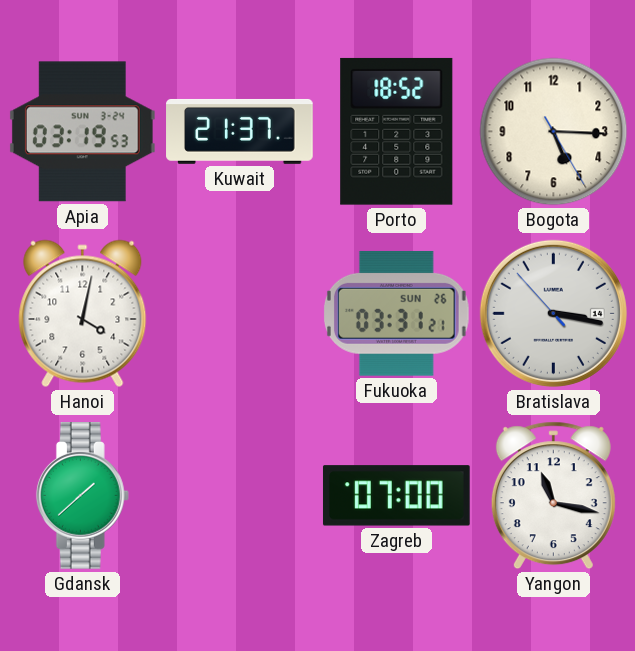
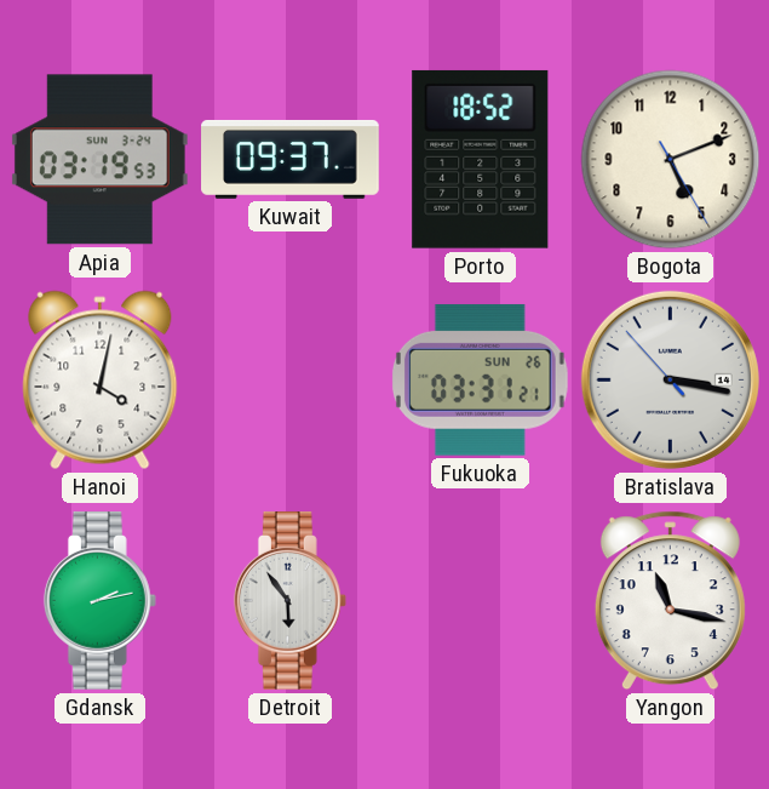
Kuwait: 21:37 -> 09:37
Bogota: 5:15 -> 5:11
Gdansk: 1:38 -> 2:13
Detroit: none -> 5:54
Zagreb: 07:00 -> none
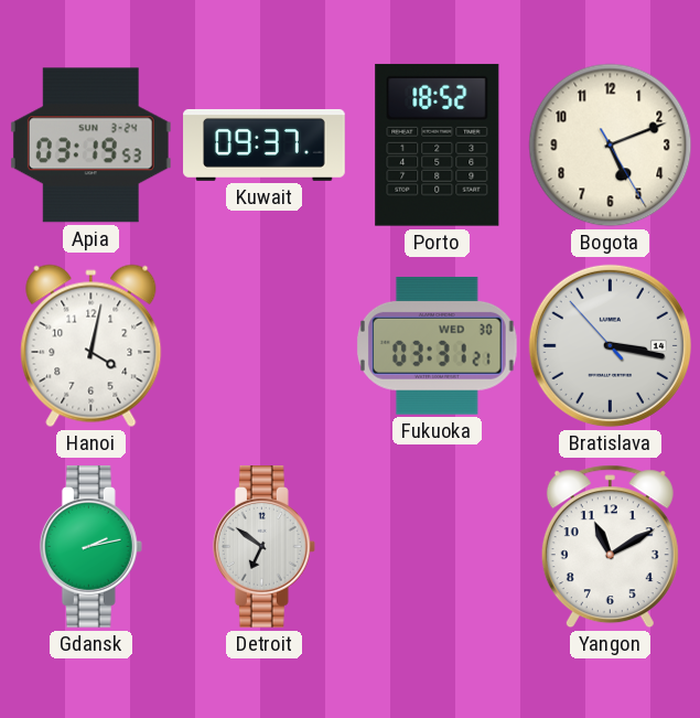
Fukuoka date: SUN 26 -> WED 30
Detroit: 5:54 -> 6:51
Yangon: 11:17 -> 11:10
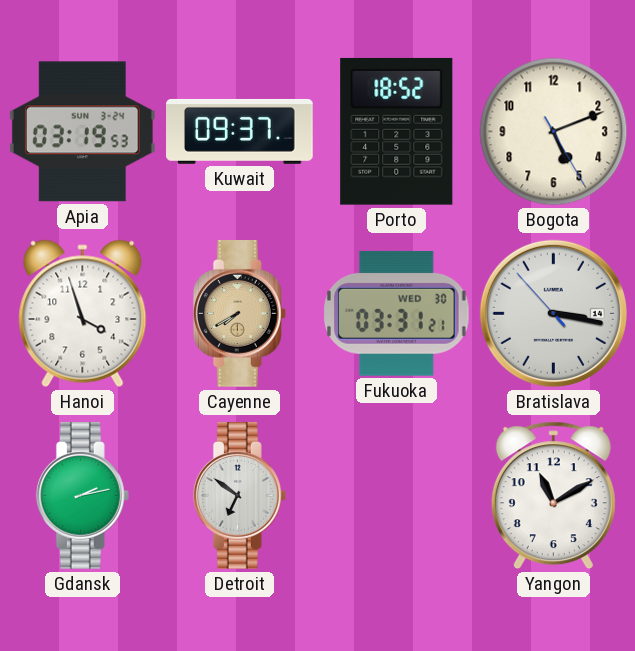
Hanoi: 4:02 -> 3:57
Cayenne: none -> 7:40
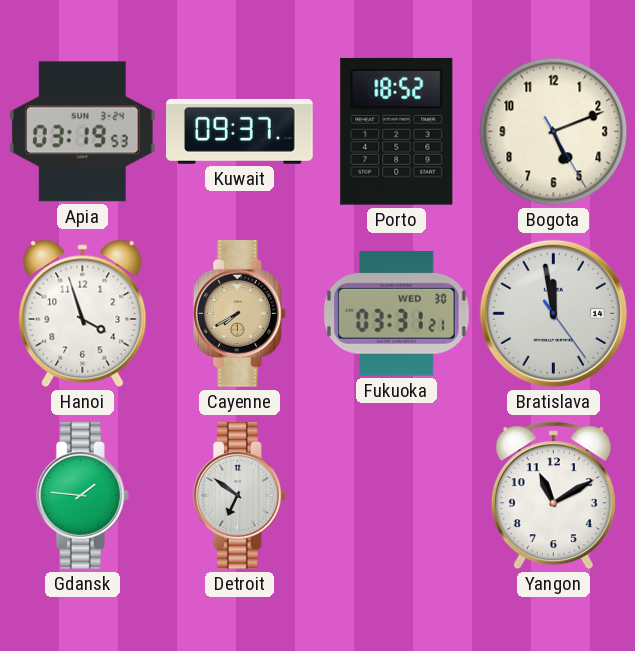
Bratislava: 3:16 -> 11:58
Gdansk: 2:13 -> 1:46
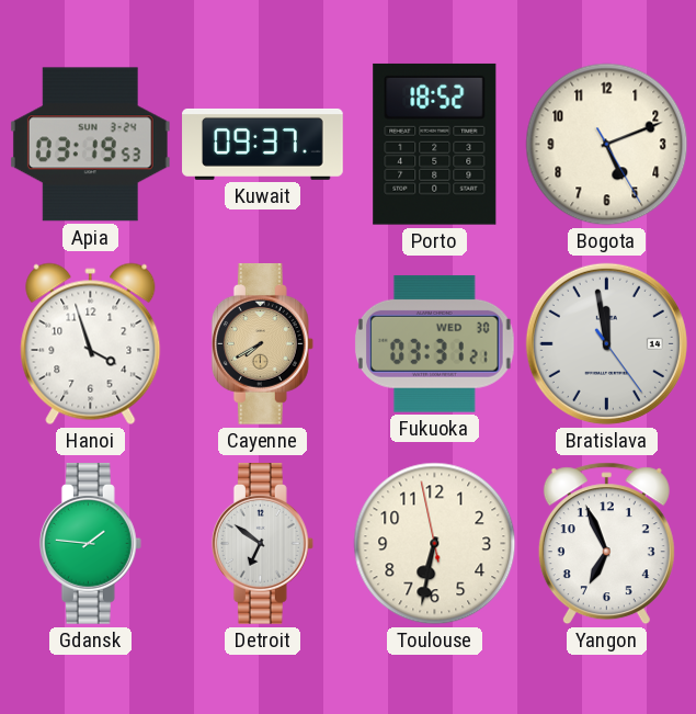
Toulouse: none -> 6:31
Yangon: 11:10 -> 6:56
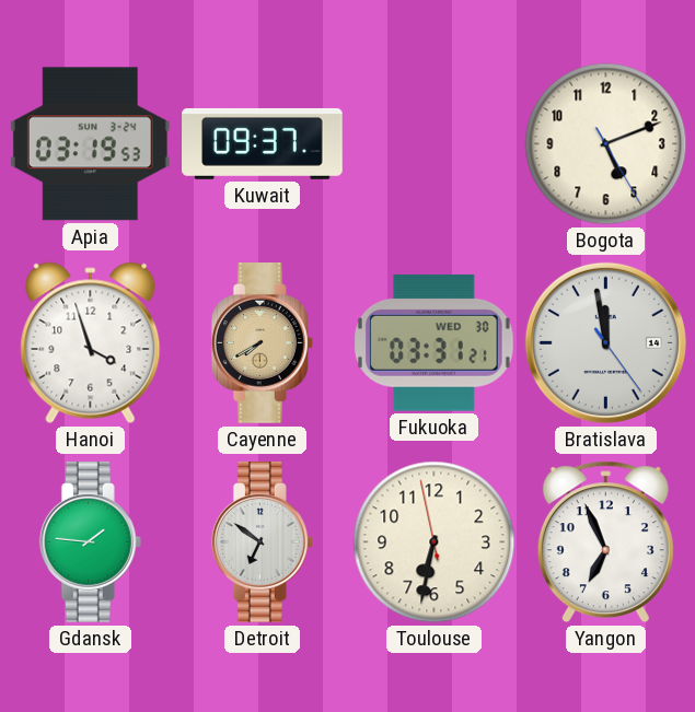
Porto: 18:52 -> none
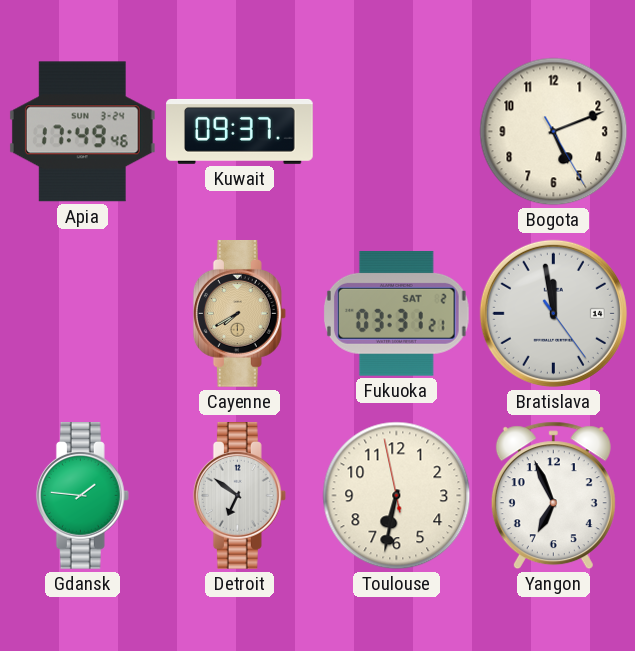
Apia: 03:19 -> 17:49
Hanoi: 3:57 -> none
Fukuoka date: WED 30 -> SAT 2
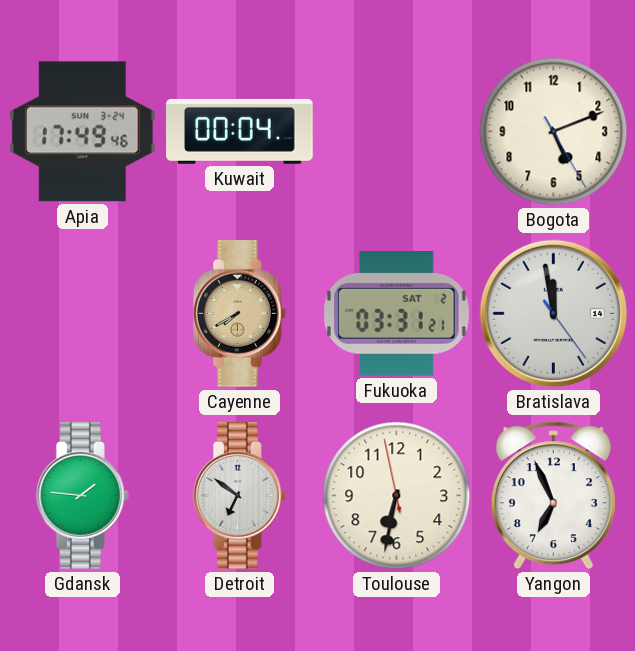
Kuwait: 09:37 -> 00:04
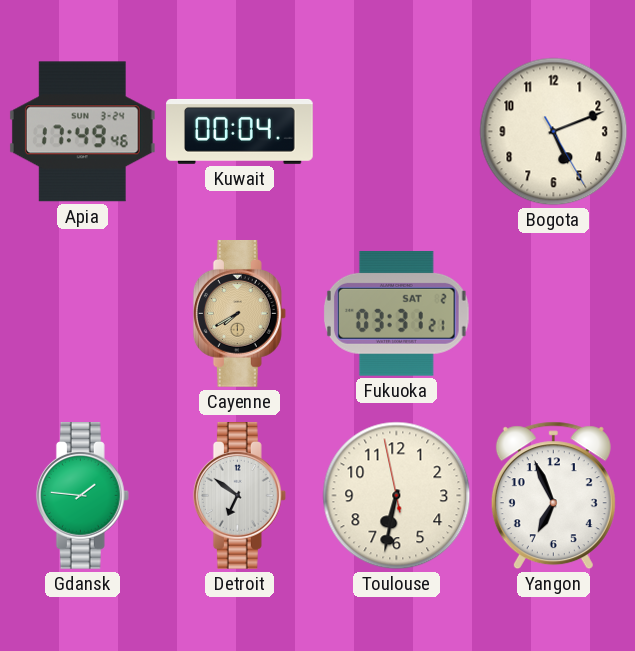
Bratislava: 11:58 -> none
